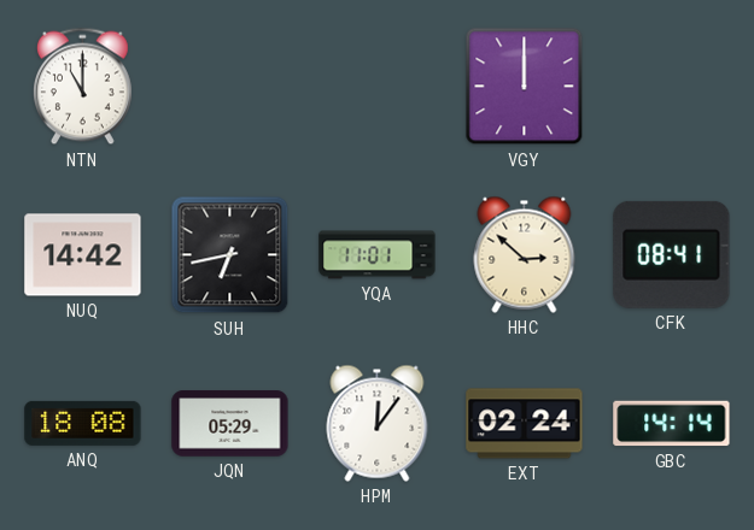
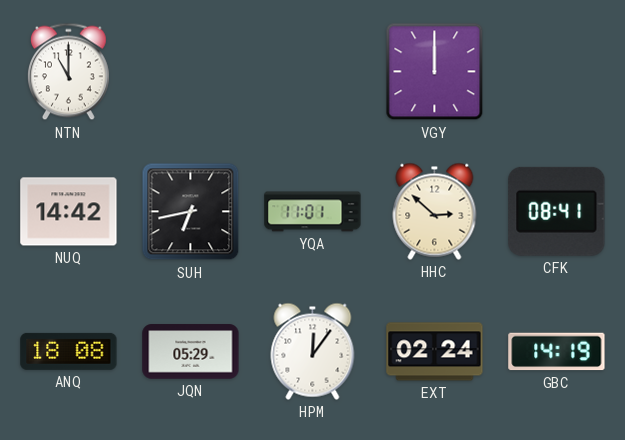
GBC: 14:14 -> 14:19
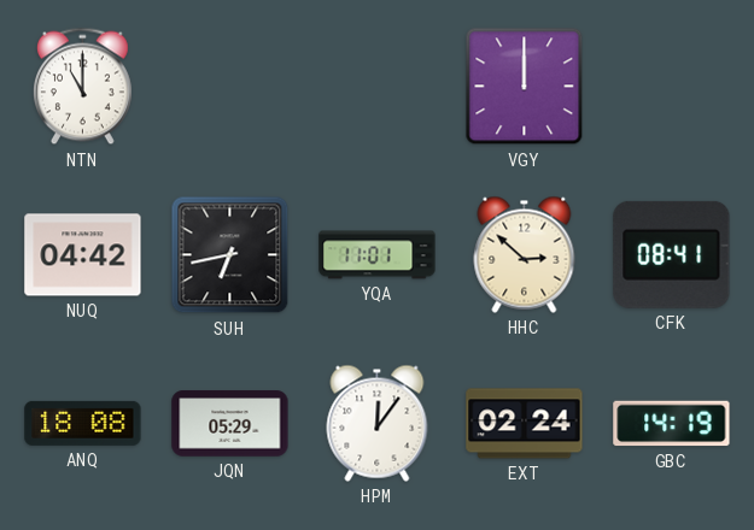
NUQ: 14:42 -> 04:42
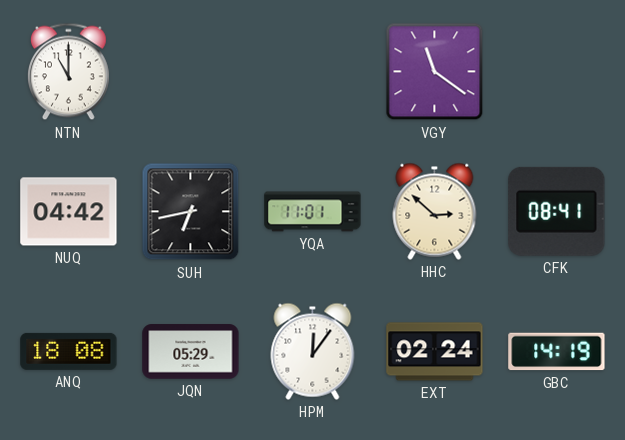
VGY: 12:00 -> 11:21
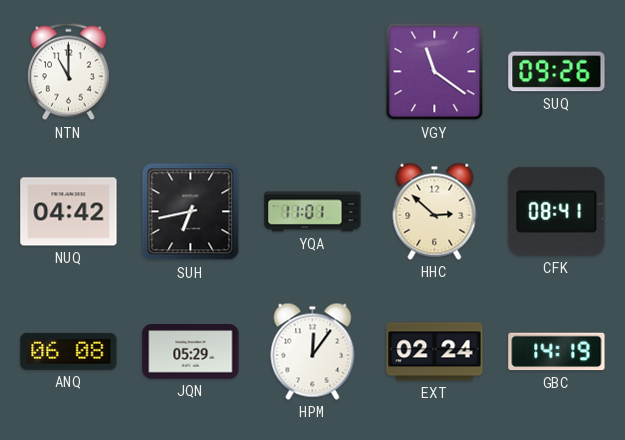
SUQ: none -> 09:26
ANQ: 18:08 -> 06:08
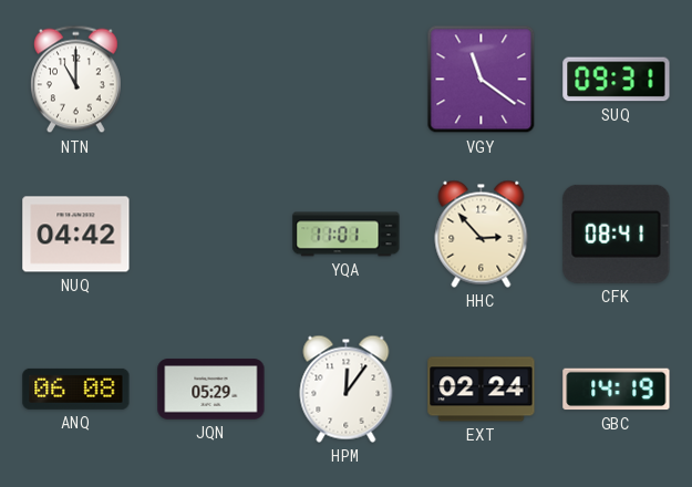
SUQ: 09:26 -> 09:31
SUH: 6:43 -> none
HHC: 2:52 -> 2:53
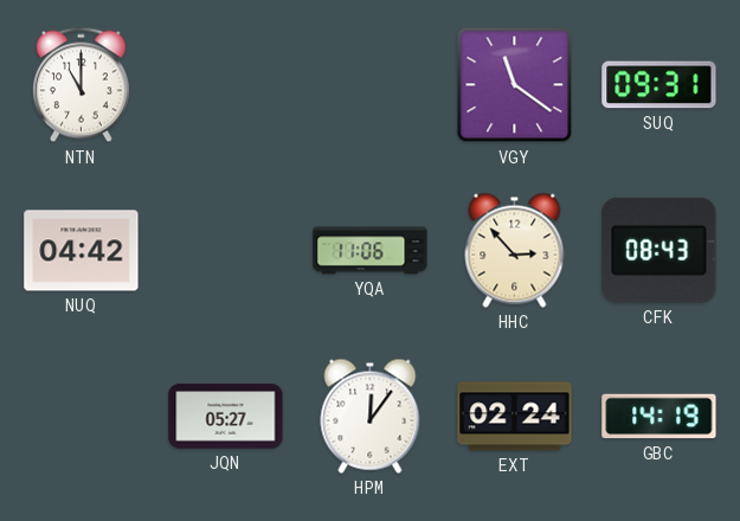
YQA: 11:01 -> 11:06
CFK: 08:41 -> 08:43
ANQ: 06:08 -> none
JQN: 05:29 -> 05:27
